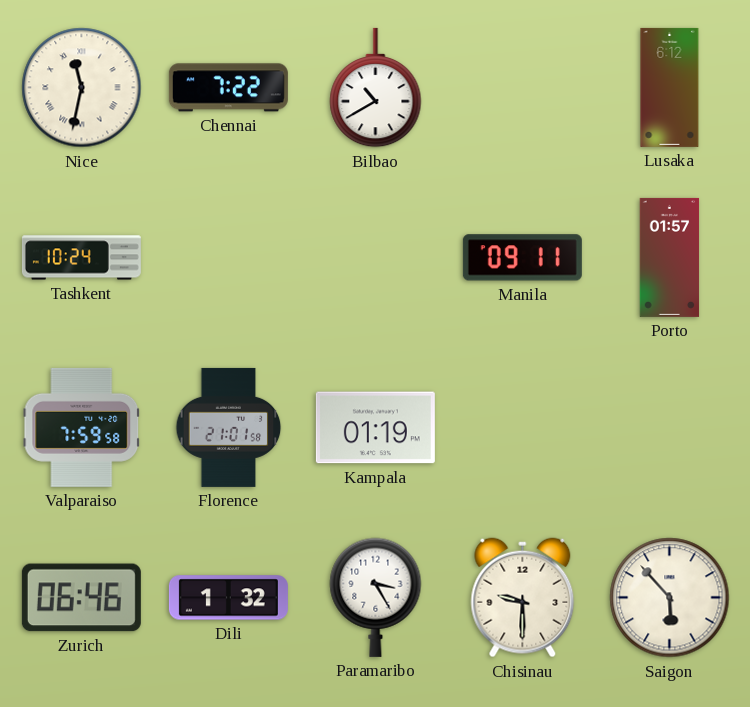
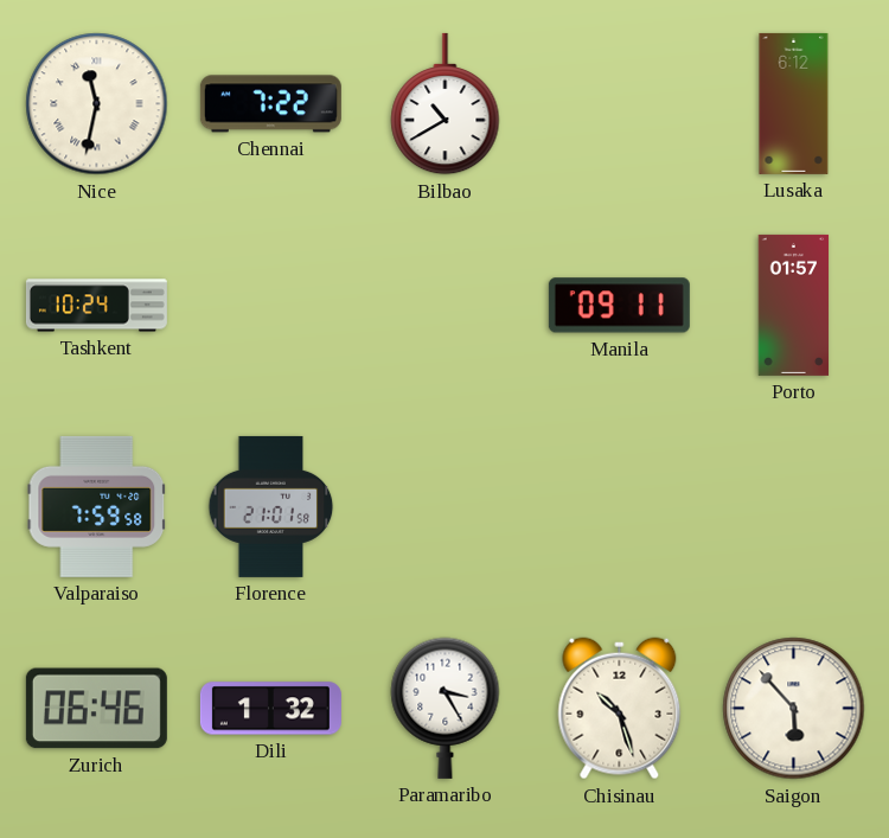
Kampala: 01:19 -> none
Chisinau: 9:30 -> 10:27
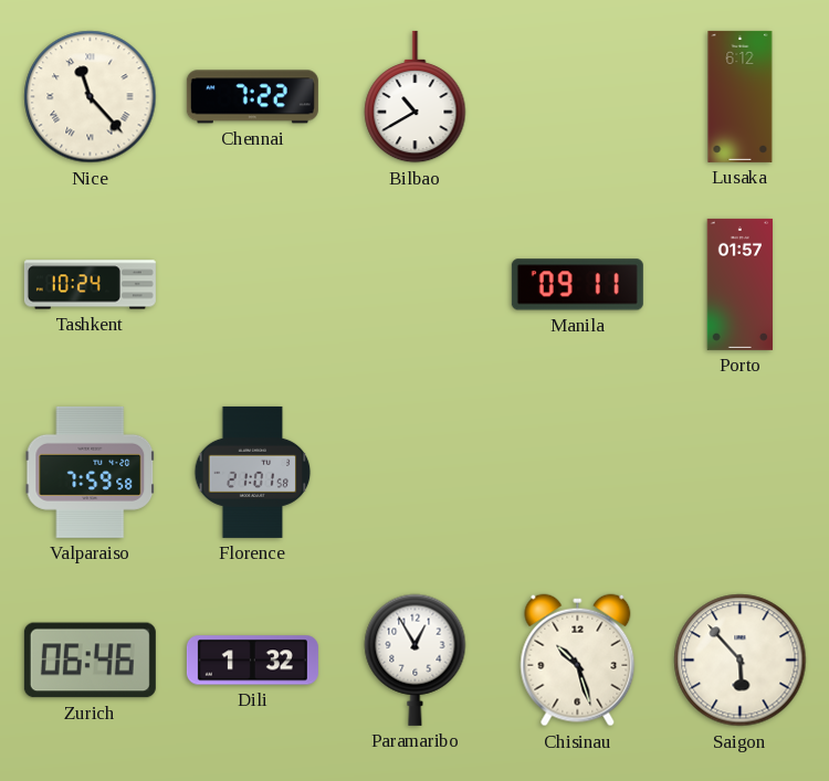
Nice: 11:32 -> 11:23
Paramaribo: 3:25 -> 12:55
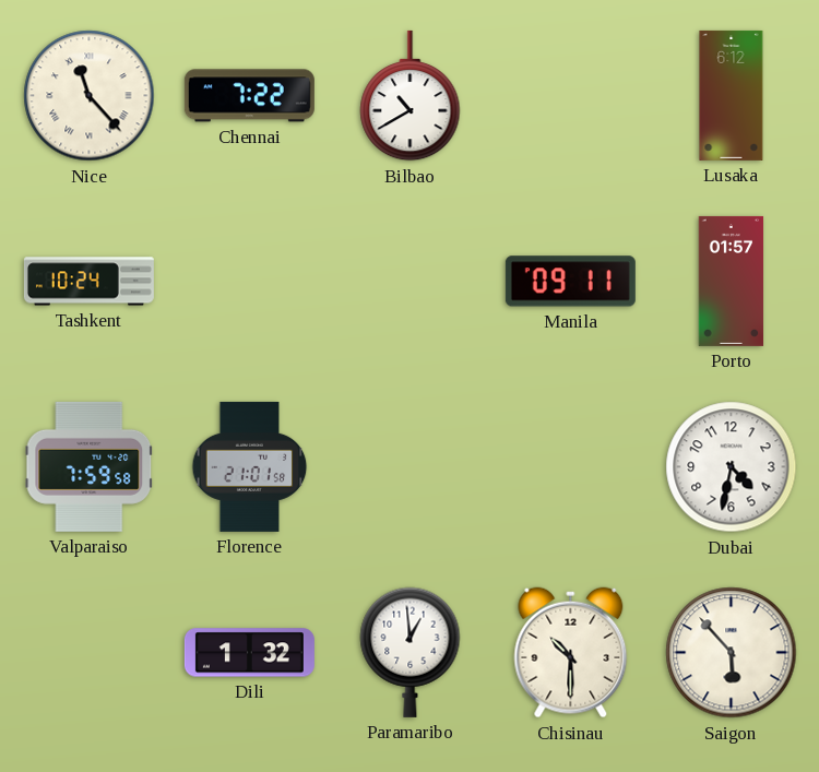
Dubai: none -> 4:32
Zurich: 06:46 -> none
Paramaribo: 12:55 -> 12:59
Chisinau: 10:27 -> 10:30
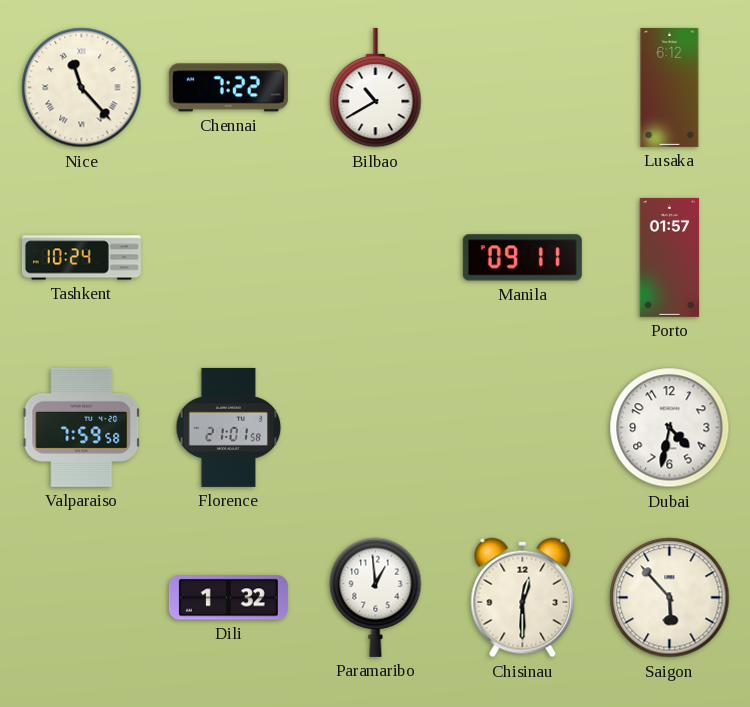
Chisinau: 10:30 -> 12:30
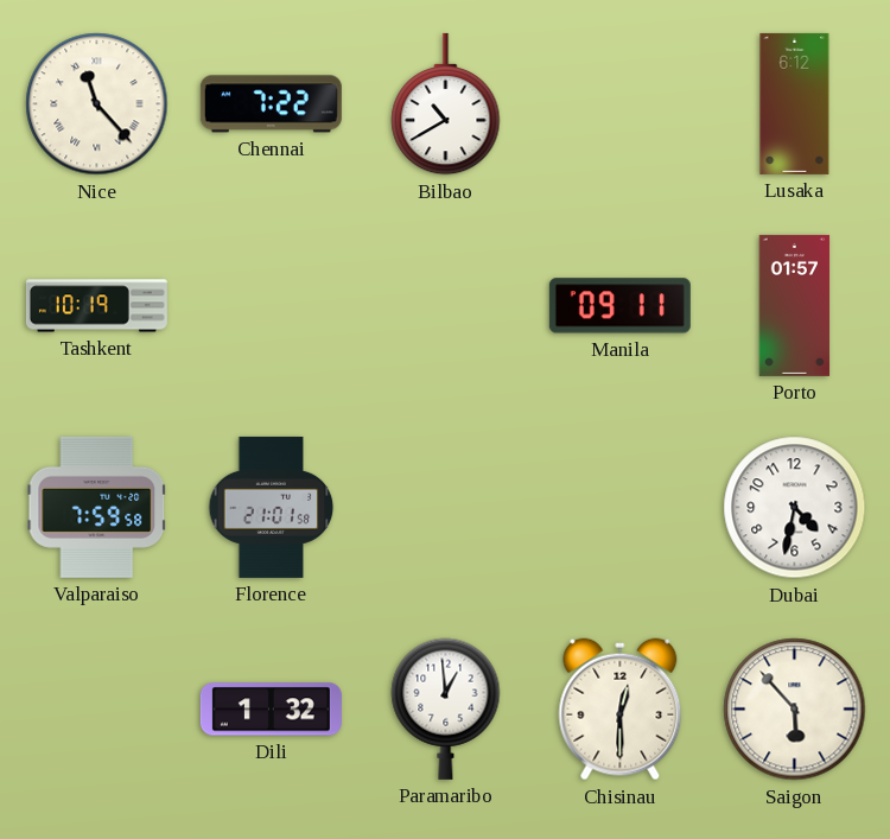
Tashkent: 10:24 -> 10:19
